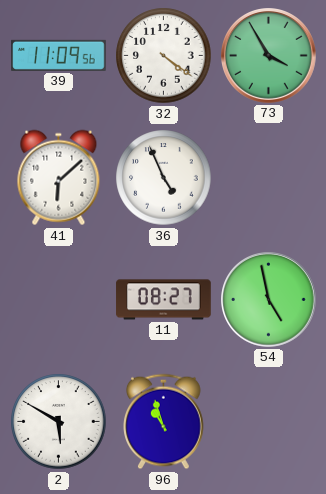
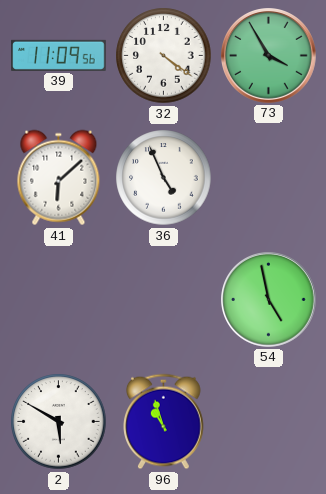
11: 08:27 -> none
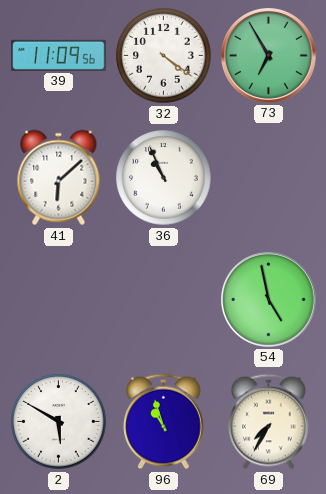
73: 3:55 -> 6:55
36: 4:56 -> 10:56
69: none -> 7:35
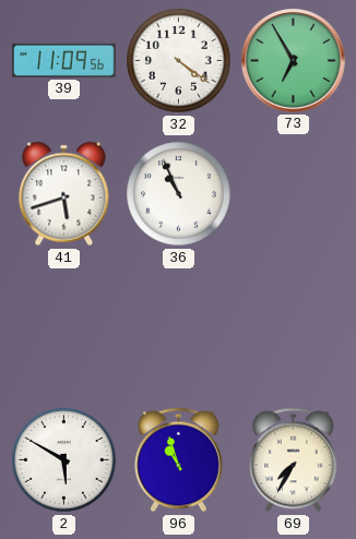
41: 6:08 -> 5:42
54: 4:58 -> none
